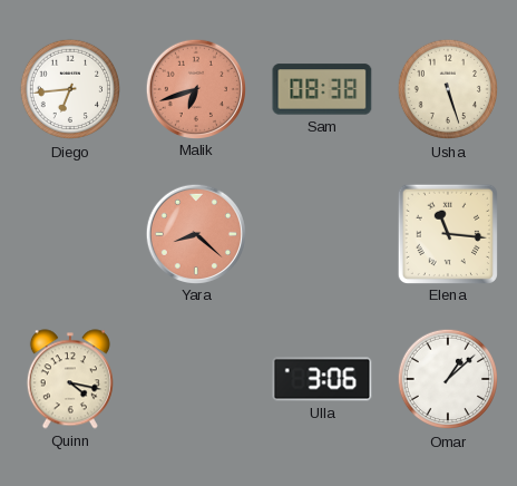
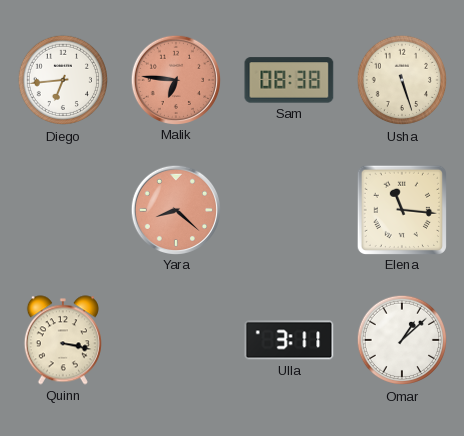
Malik: 6:42 -> 6:46
Quinn: 4:17 -> 3:17
Ulla: 3:06 -> 3:11
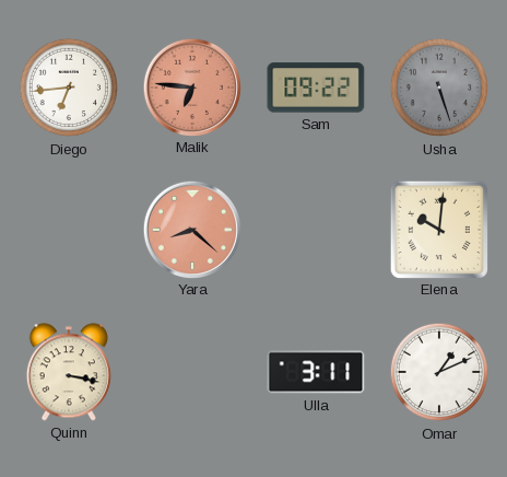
Sam: 08:38 -> 09:22
Usha dial: cream -> grey
Elena: 11:16 -> 10:01
Omar: 1:08 -> 1:11
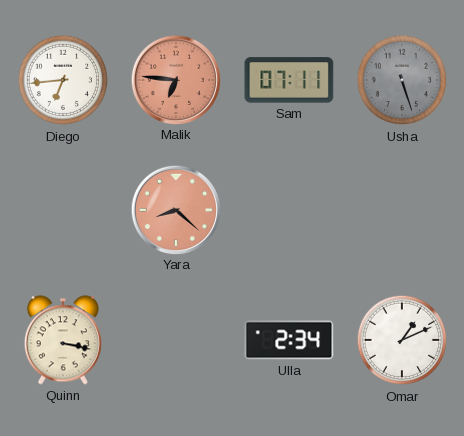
Sam: 09:22 -> 07:11
Elena: 10:01 -> none
Ulla: 3:11 -> 2:34
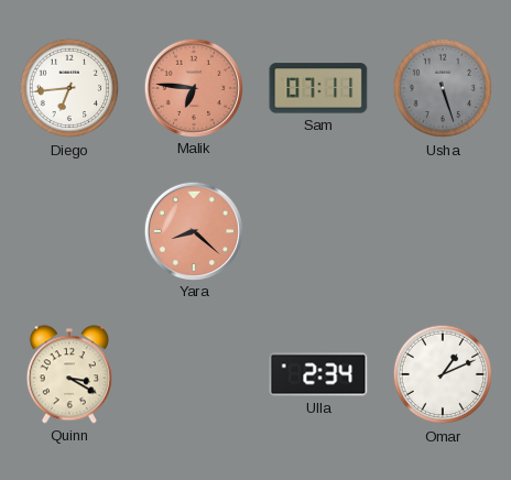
Quinn: 3:17 -> 3:20
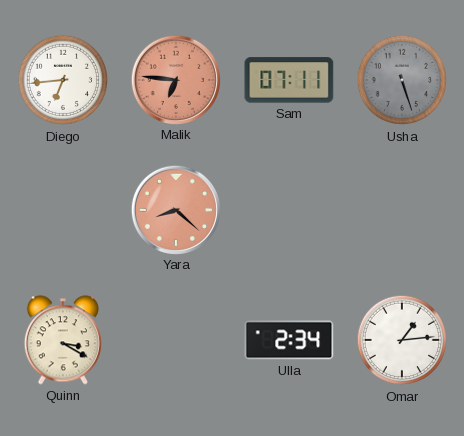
Omar: 1:11 -> 1:14
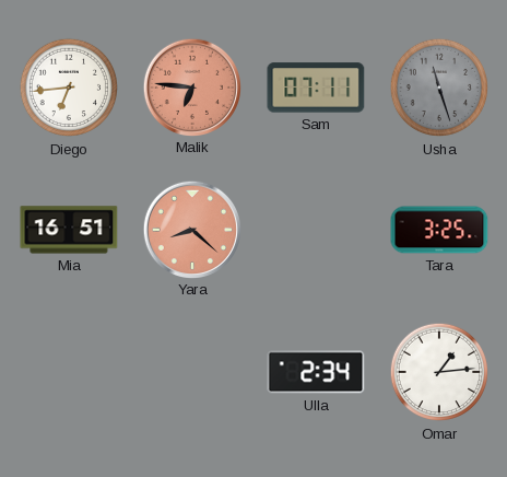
Usha: 5:27 -> 11:27
Mia: none -> 16:51
Tara: none -> 3:25
Quinn: 3:20 -> none
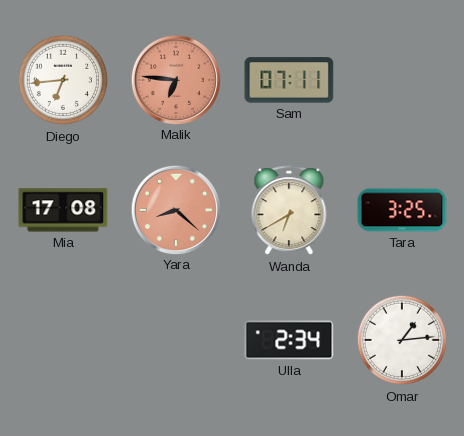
Usha: 11:27 -> none
Mia: 16:51 -> 17:08
Wanda: none -> 6:40
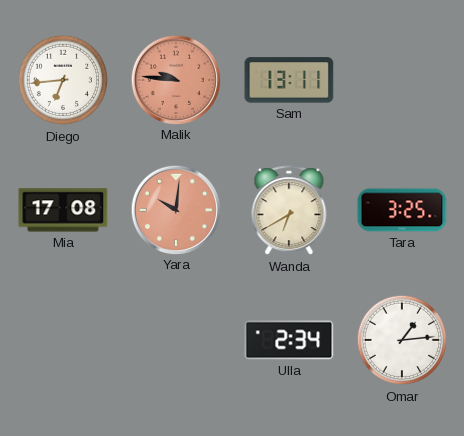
Malik: 6:46 -> 9:46
Sam: 07:11 -> 13:11
Yara: 8:22 -> 10:01
